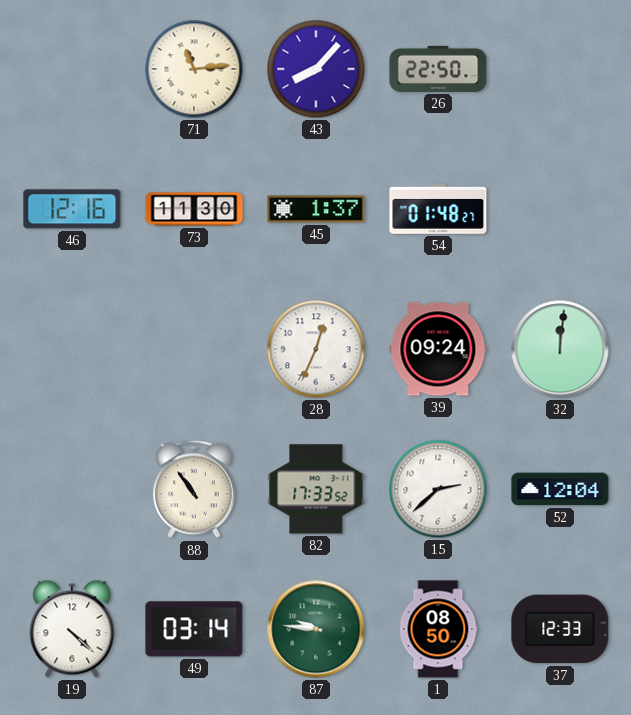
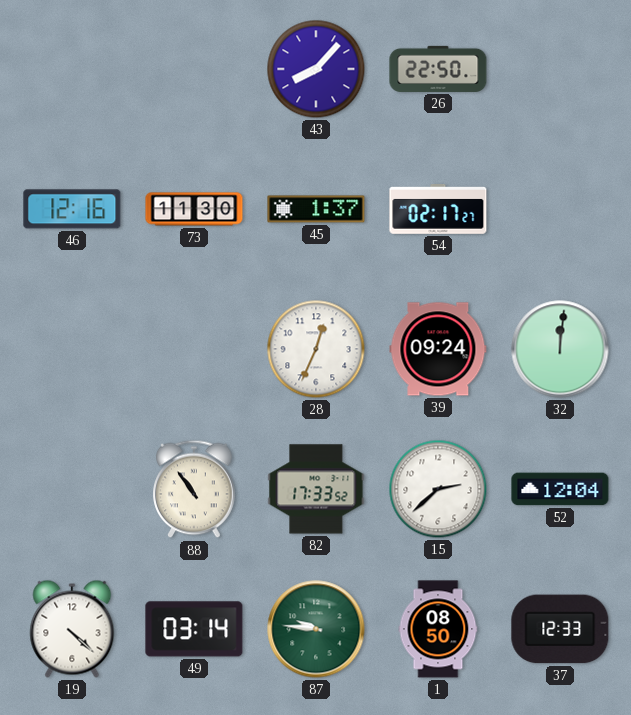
71: 11:14 -> none
54: 01:48 -> 02:17
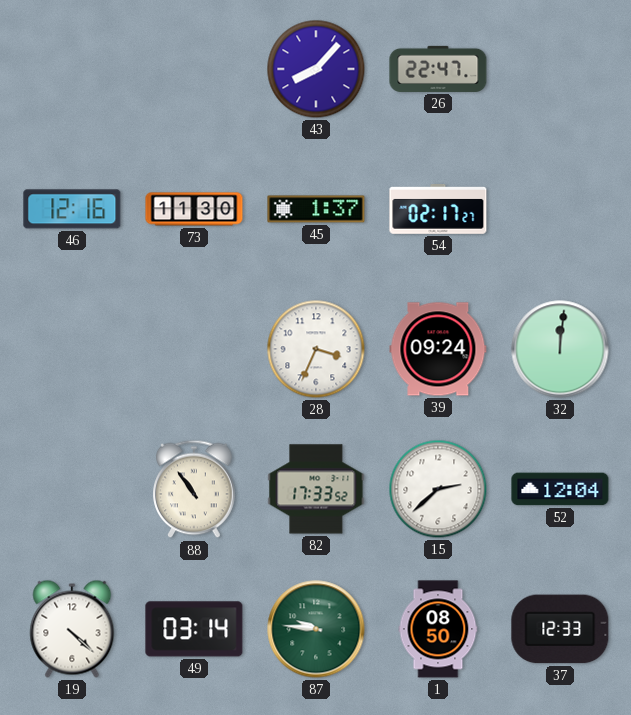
26: 22:50 -> 22:47
28: 12:34 -> 3:34
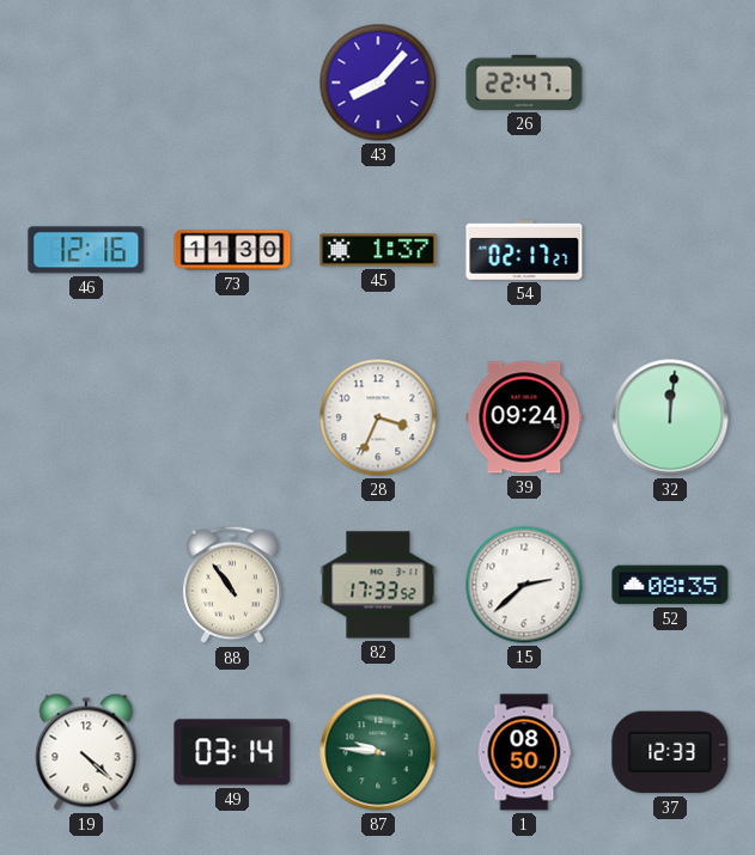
52: 12:04 -> 08:35
